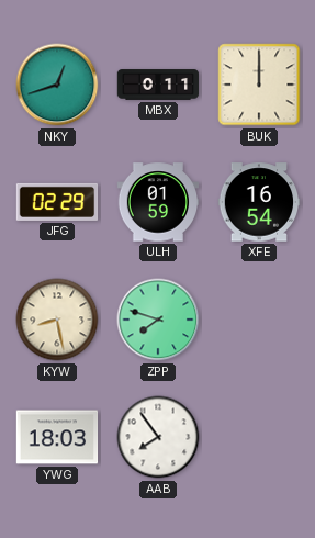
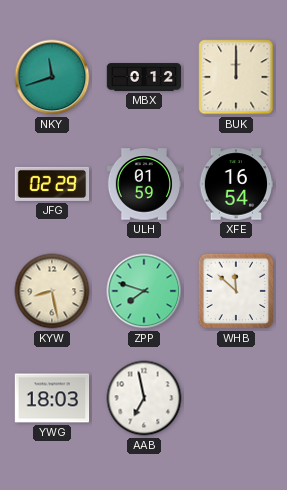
NKY: 12:42 -> 11:42
MBX: 0:11 -> 0:12
WHB: none -> 11:52
AAB: 7:54 -> 6:58
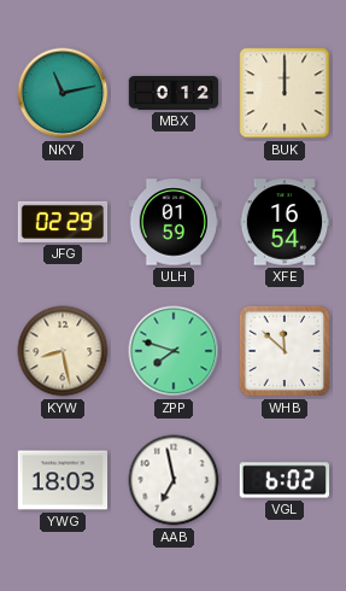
NKY: 11:42 -> 11:13
VGL: none -> 6:02
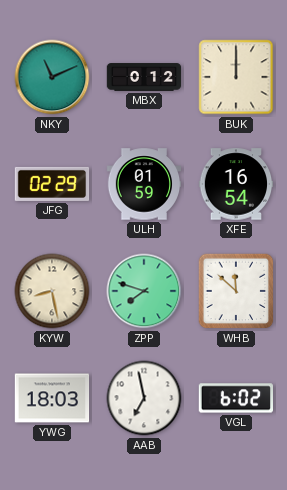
NKY: 11:13 -> 11:11
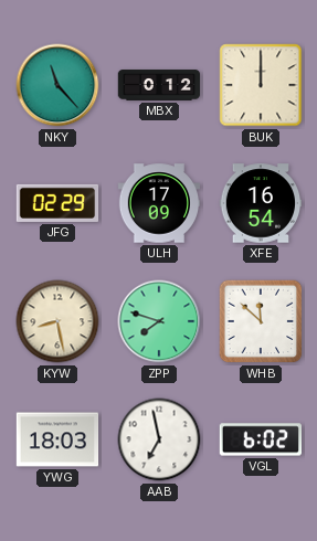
NKY: 11:11 -> 11:23
ULH: 01:59 -> 17:09
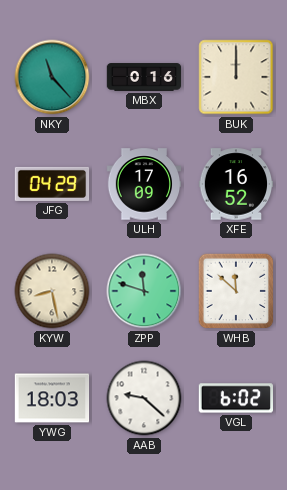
MBX: 0:12 -> 0:16
JFG: 02:29 -> 04:29
XFE: 16:54 -> 16:52
ZPP: 7:48 -> 11:48
AAB: 6:58 -> 9:22
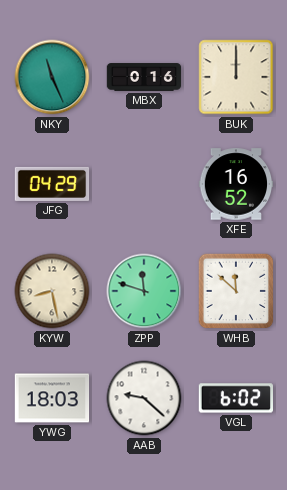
NKY: 11:23 -> 11:26
ULH: 17:09 -> none
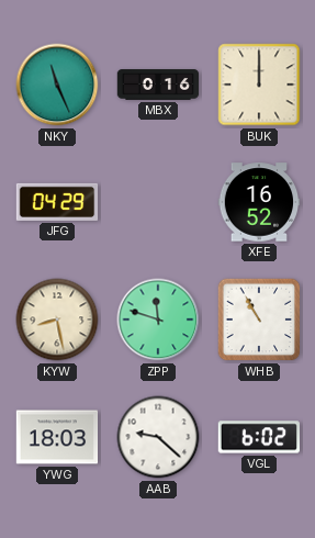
WHB: 11:52 -> 10:55
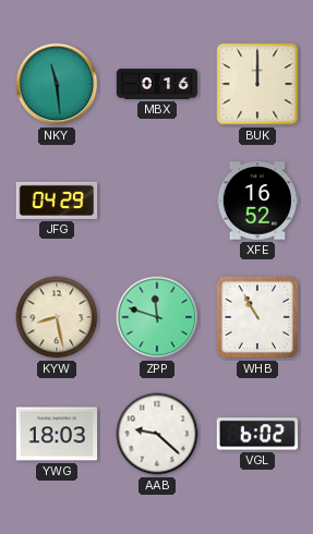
NKY: 11:26 -> 11:29
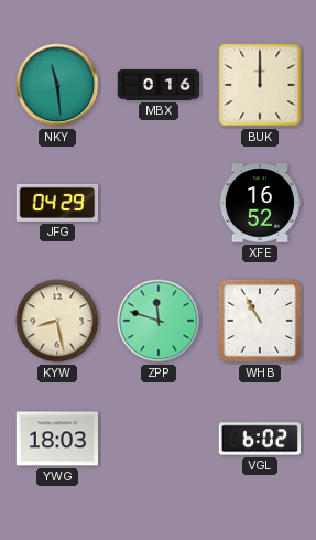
AAB: 9:22 -> none
